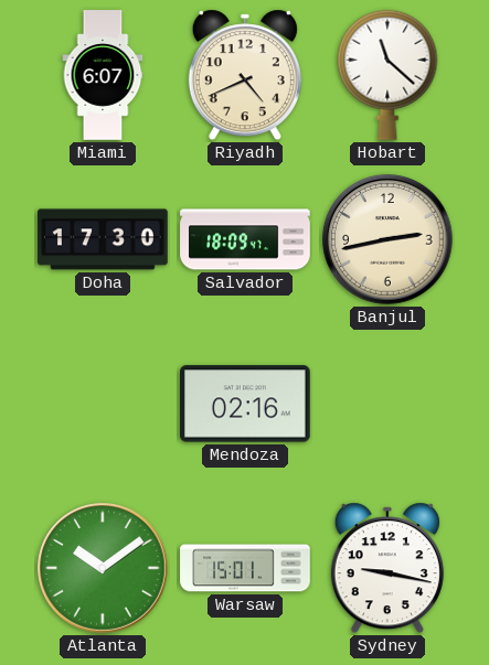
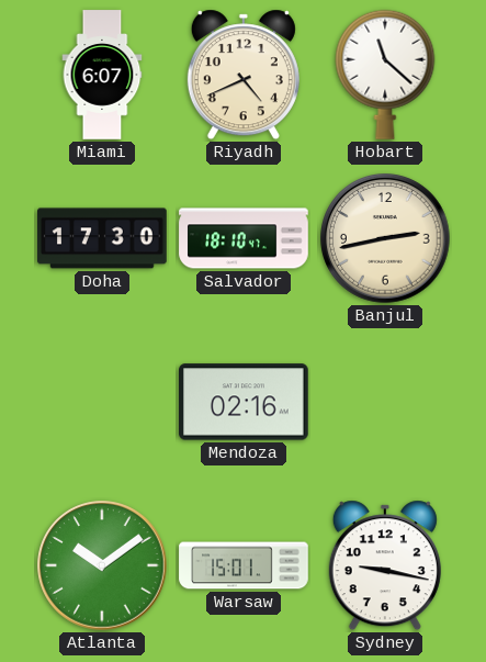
Salvador: 18:09 -> 18:10
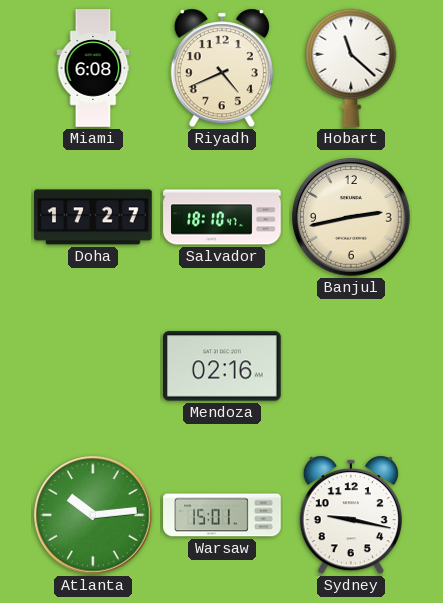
Miami: 6:07 -> 6:08
Doha: 17:30 -> 17:27
Atlanta: 10:09 -> 10:14
